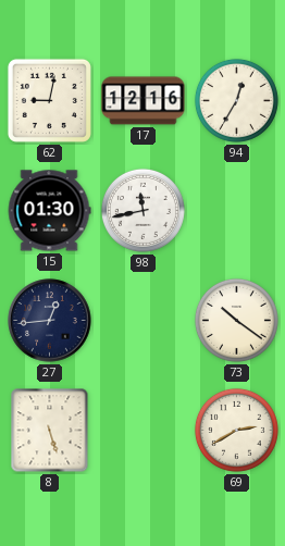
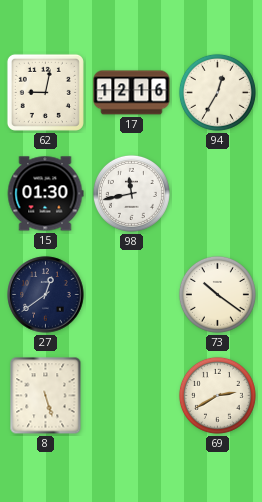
27: 12:44 -> 12:39
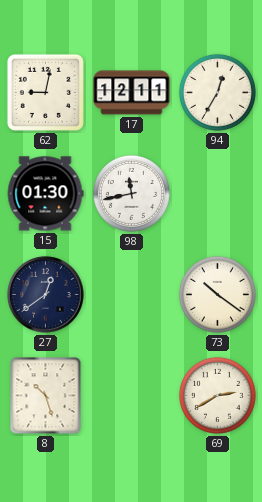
17: 12:16 -> 12:11
8: 5:27 -> 10:27
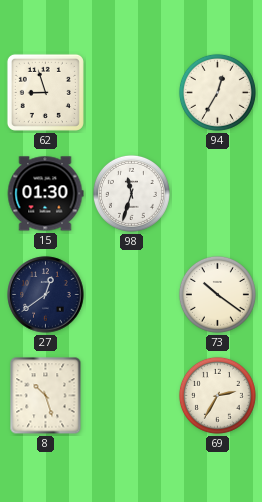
62: 9:02 -> 8:57
17: 12:11 -> none
98: 11:43 -> 11:33
69: 2:40 -> 2:35
